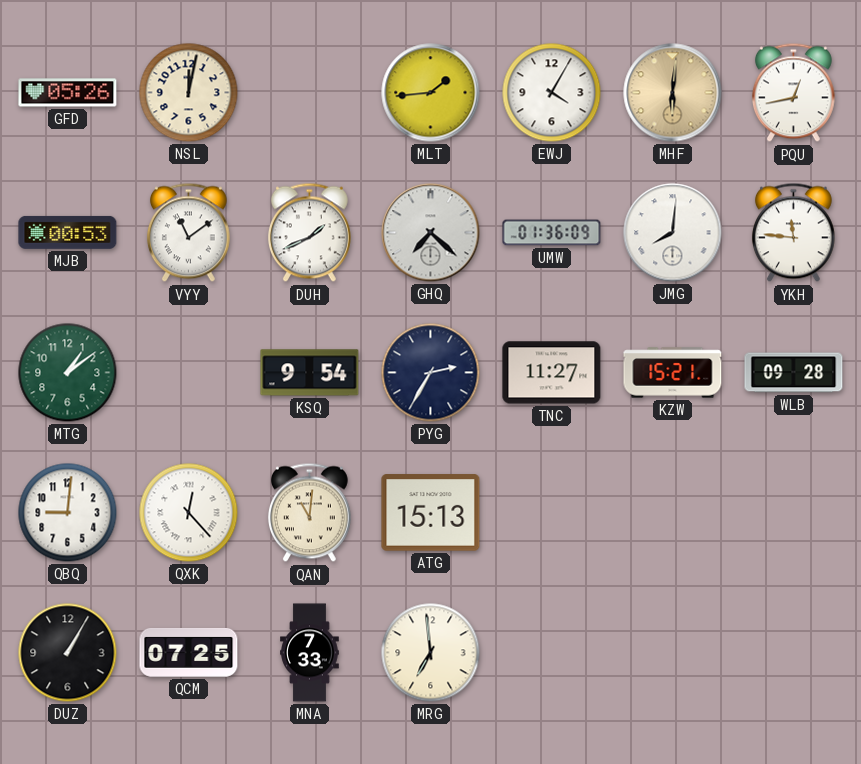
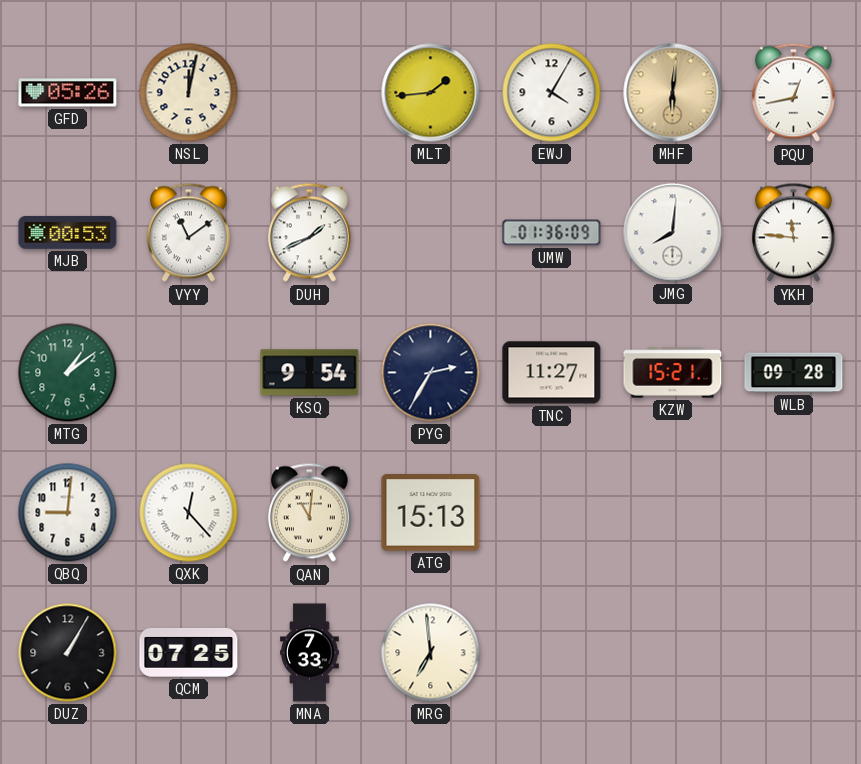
GHQ: 7:22 -> none
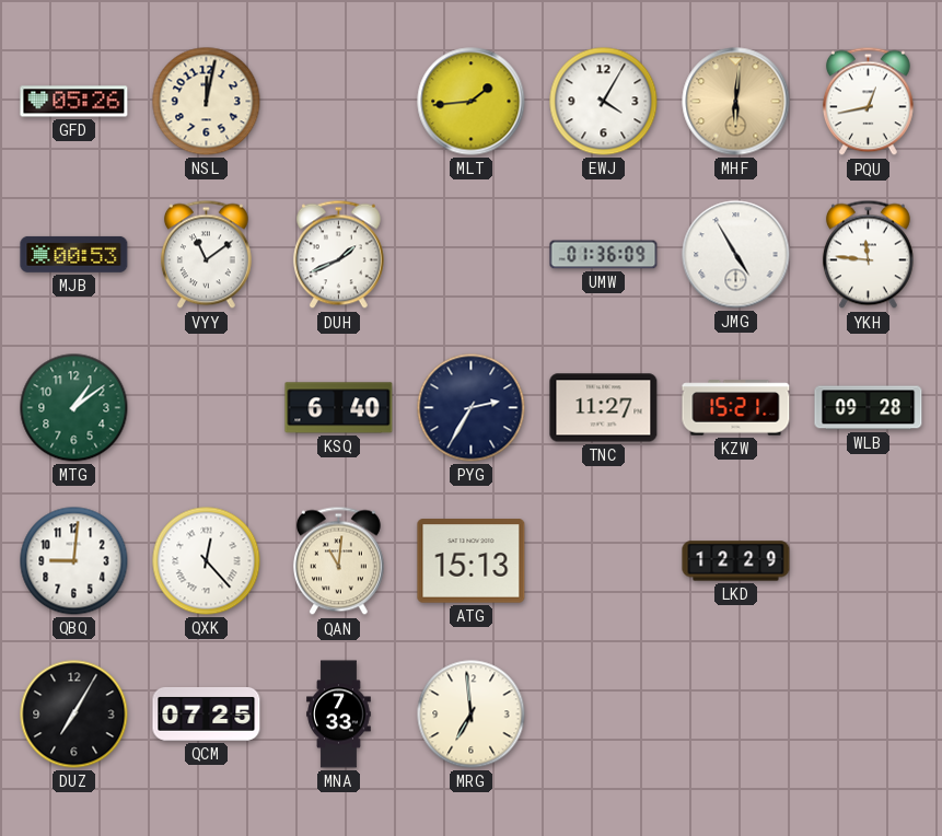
JMG: 8:01 -> 4:55
KSQ: 9:54 -> 6:40
LKD: none -> 12:29
DUZ: 1:05 -> 7:05
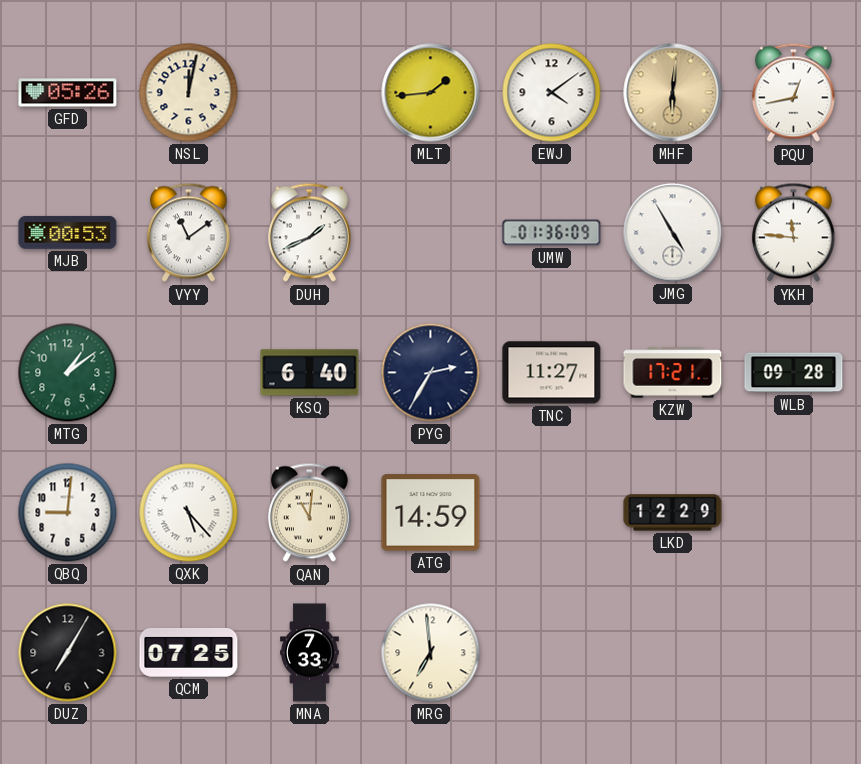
EWJ: 4:05 -> 4:09
KZW: 15:21 -> 17:21
QXK: 12:23 -> 5:23
ATG: 15:13 -> 14:59
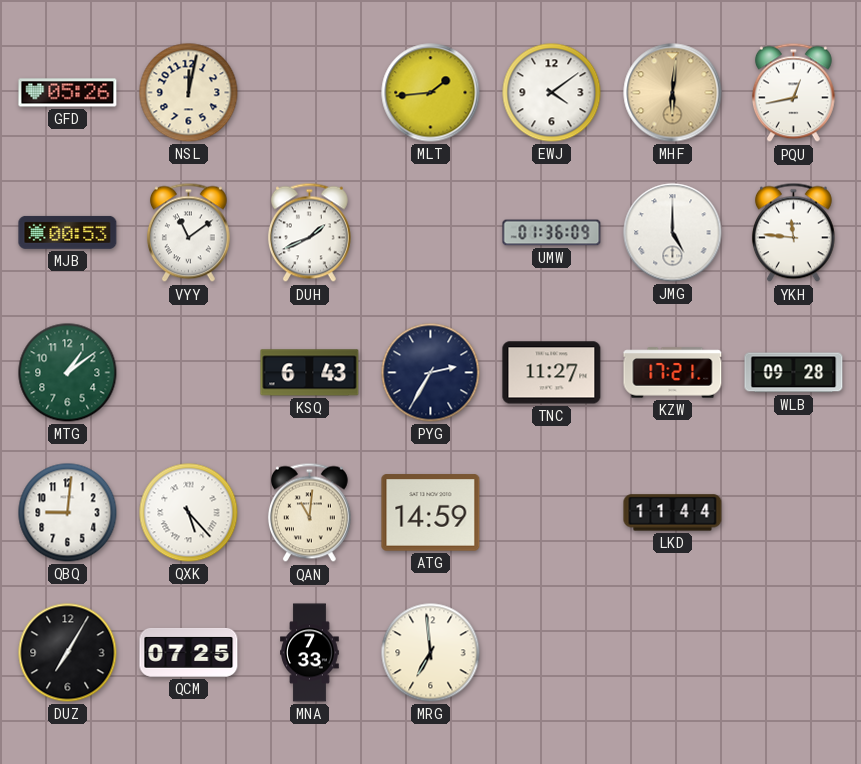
JMG: 4:55 -> 5:00
KSQ: 6:40 -> 6:43
LKD: 12:29 -> 11:44
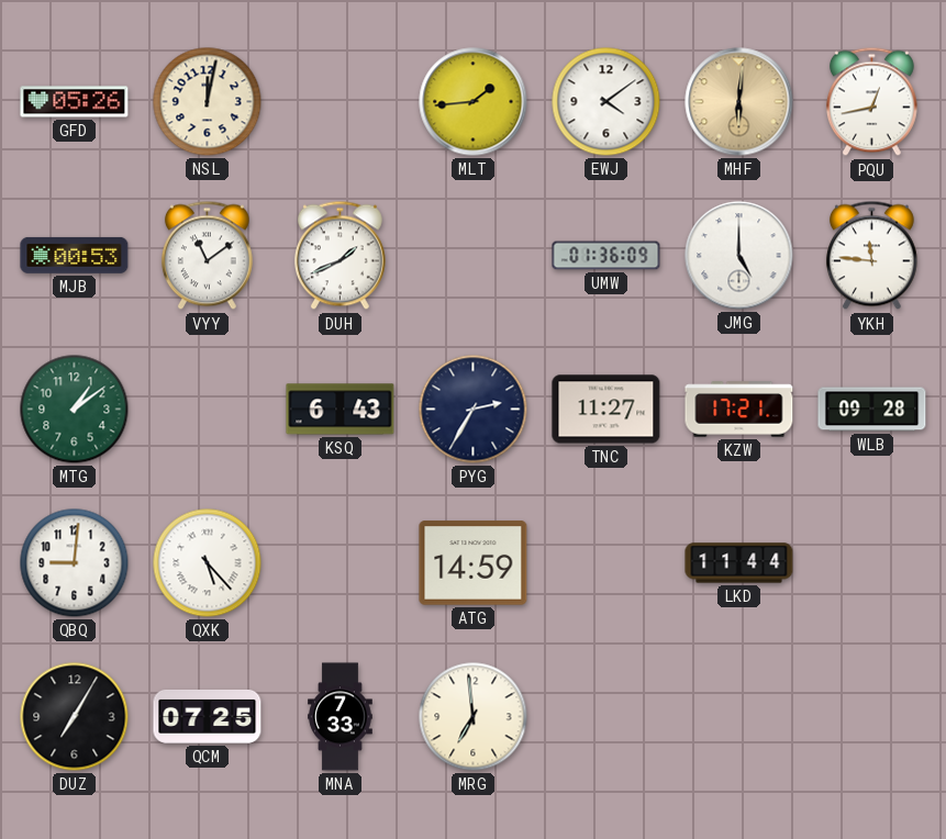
QAN: 11:01 -> none
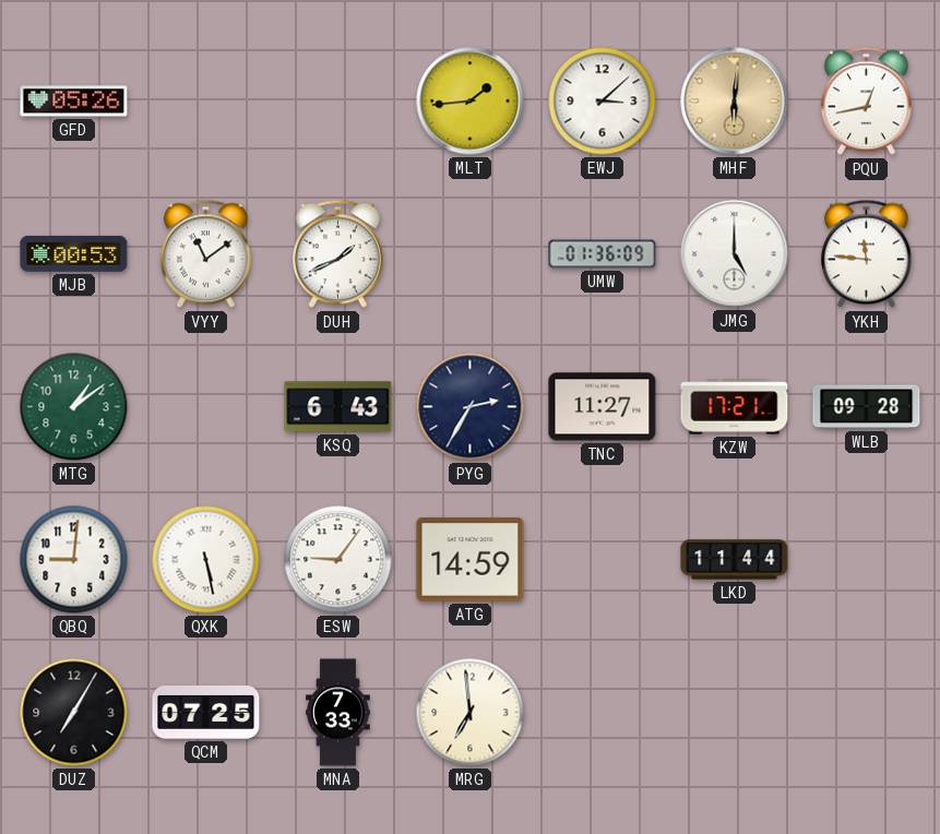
NSL: 12:02 -> none
EWJ: 4:09 -> 3:08
QXK: 5:23 -> 5:28
ESW: none -> 9:06
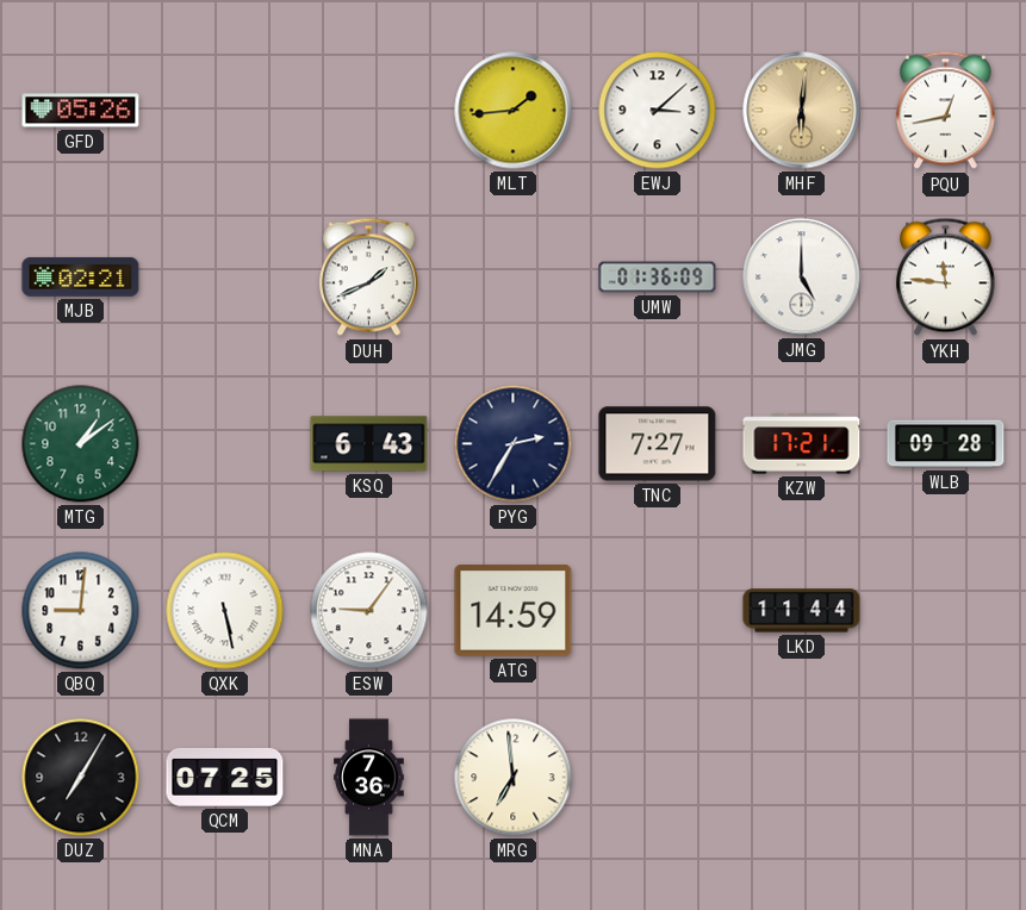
MJB: 00:53 -> 02:21
VYY: 11:09 -> none
TNC: 11:27 -> 7:27
MNA: 7:33 -> 7:36
